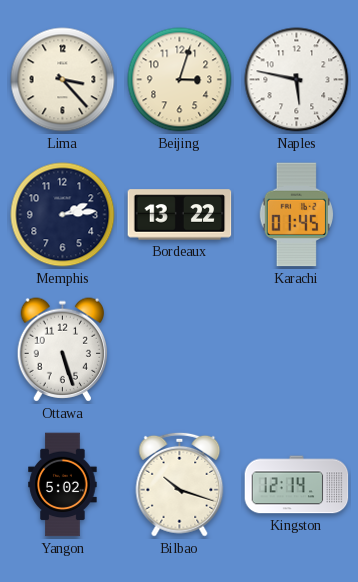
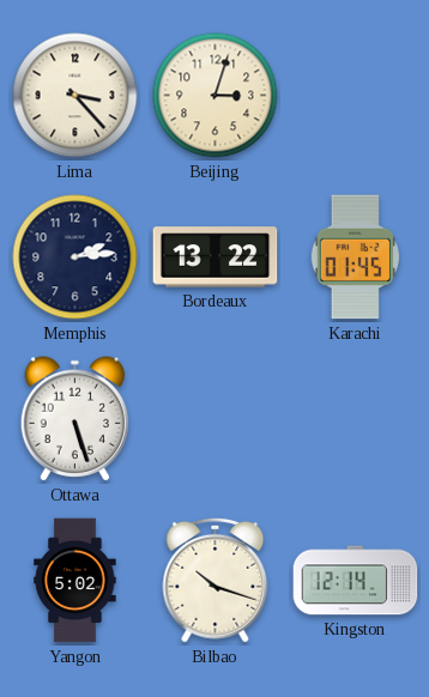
Naples: 5:47 -> none
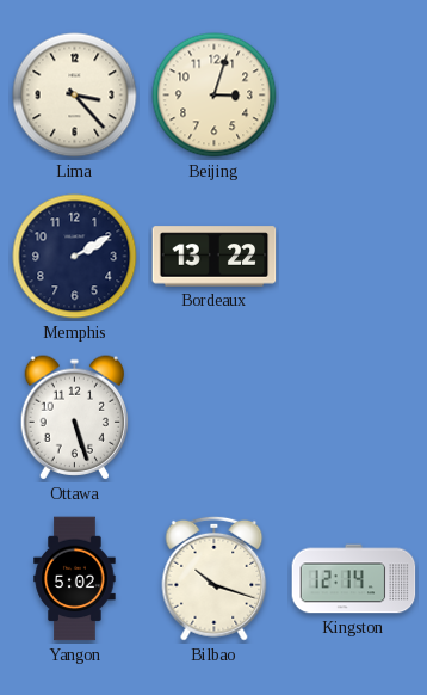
Memphis: 2:14 -> 2:10
Karachi: 01:45 -> none
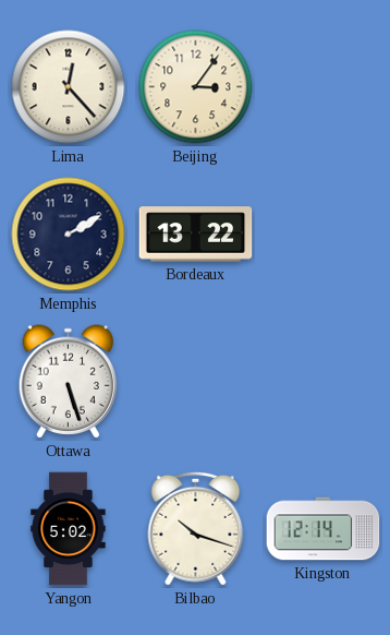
Lima: 3:23 -> 12:23
Beijing: 3:03 -> 3:06
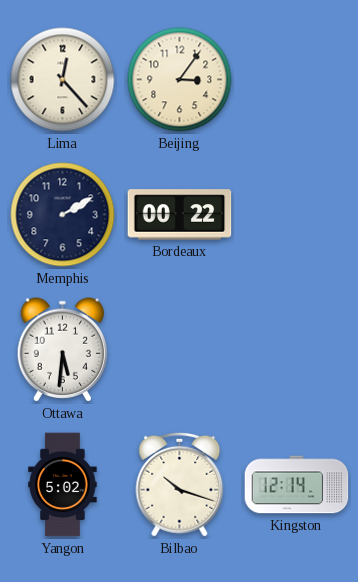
Bordeaux: 13:22 -> 00:22
Ottawa: 5:27 -> 5:31
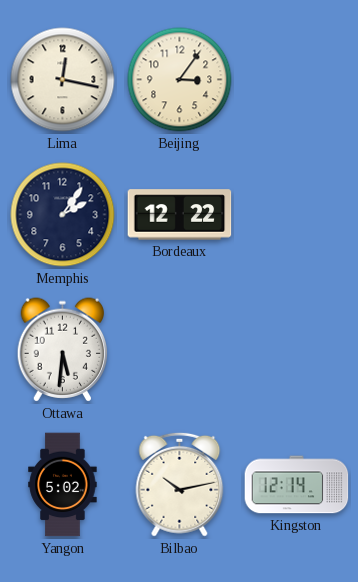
Lima: 12:23 -> 12:17
Memphis: 2:10 -> 2:06
Bordeaux: 00:22 -> 12:22
Bilbao: 10:18 -> 10:13
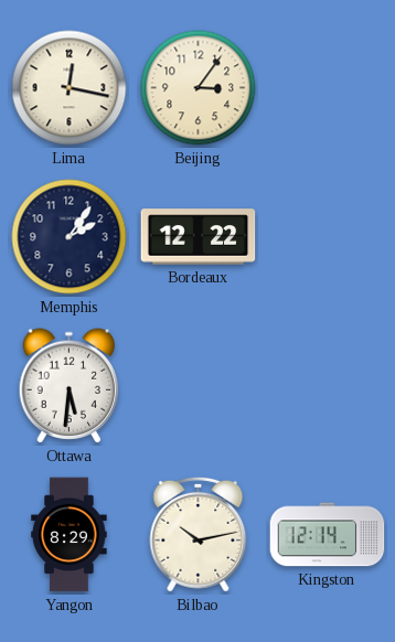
Yangon: 5:02 -> 8:29
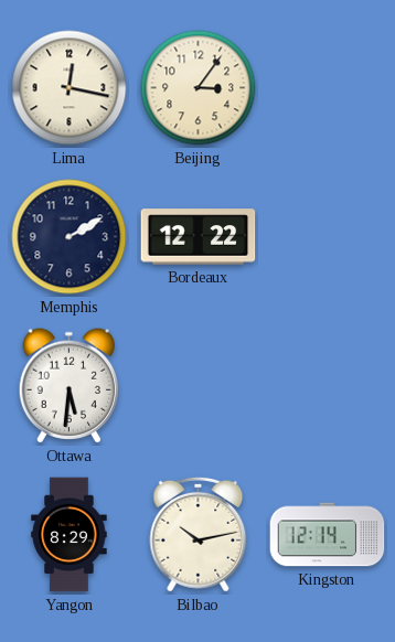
Memphis: 2:06 -> 2:10
